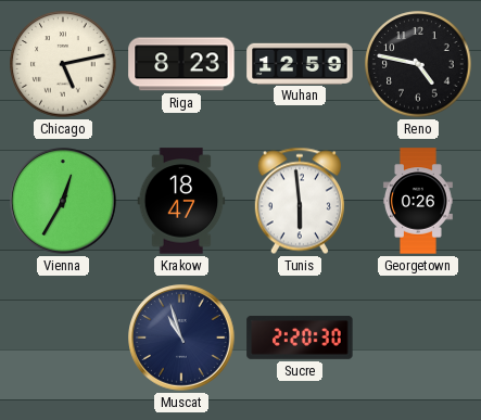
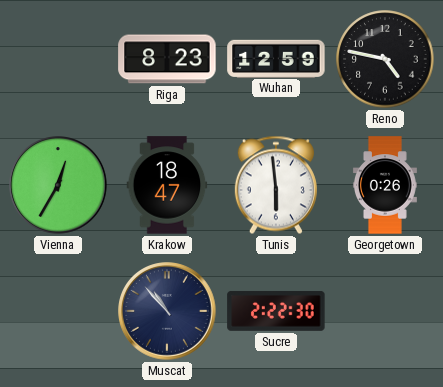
Chicago: 5:13 -> none
Muscat: 10:57 -> 10:53
Sucre: 2:20 -> 2:22
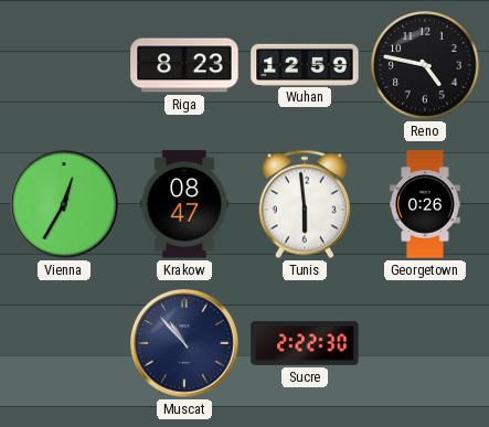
Krakow: 18:47 -> 08:47
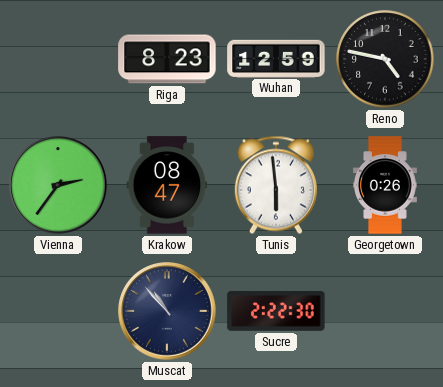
Vienna: 12:35 -> 2:36
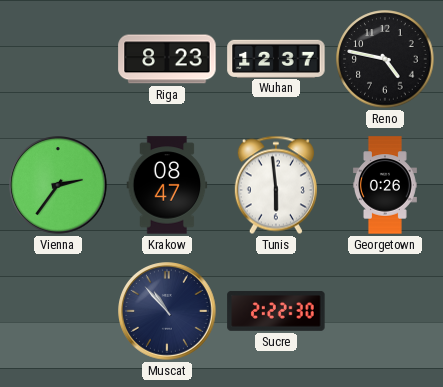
Wuhan: 12:59 -> 12:37
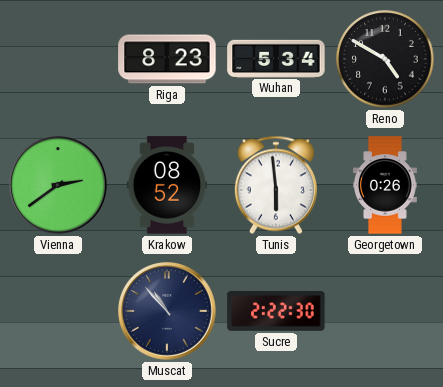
Wuhan: 12:37 -> 5:34
Reno: 4:47 -> 4:50
Vienna: 2:36 -> 2:39
Krakow: 08:47 -> 08:52
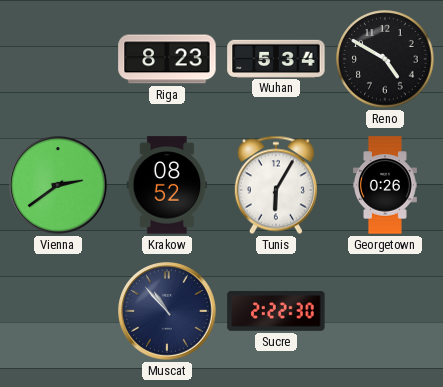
Tunis: 5:59 -> 6:05
